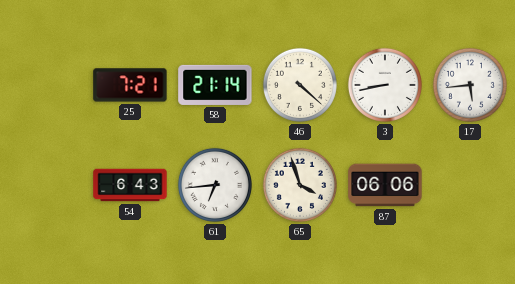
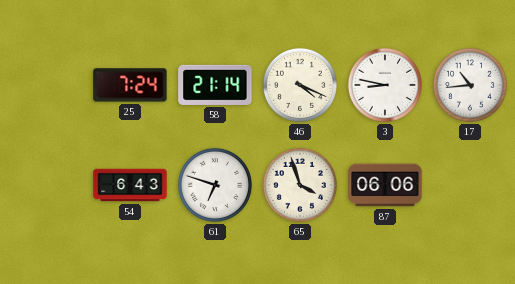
25: 7:21 -> 7:24
46: 4:22 -> 4:19
3: 8:43 -> 8:47
17: 5:44 -> 10:44
61: 6:44 -> 6:48
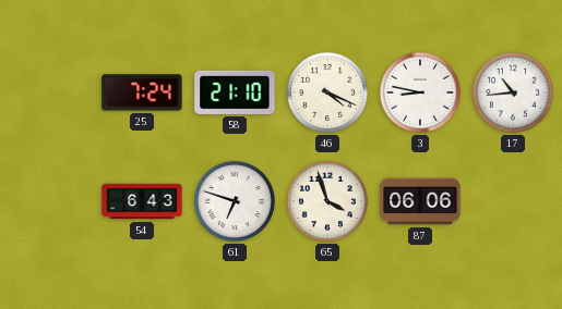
58: 21:14 -> 21:10
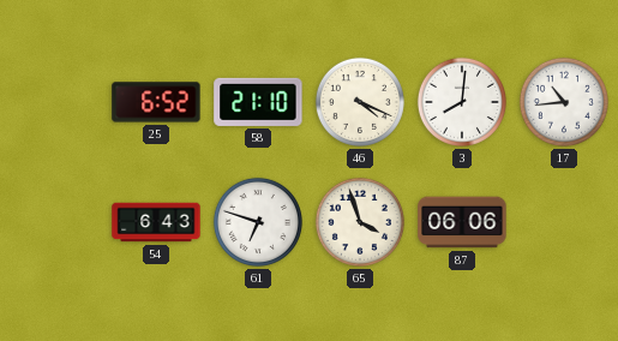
25: 7:24 -> 6:52
3: 8:47 -> 8:01
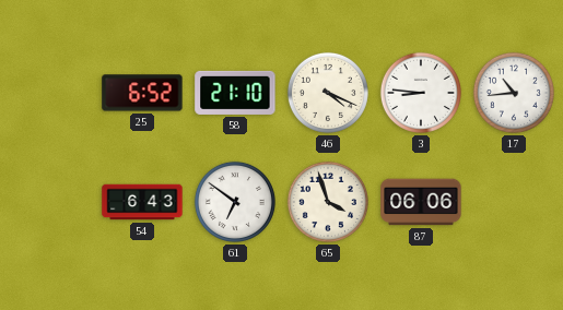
3: 8:01 -> 8:46
61: 6:48 -> 6:51
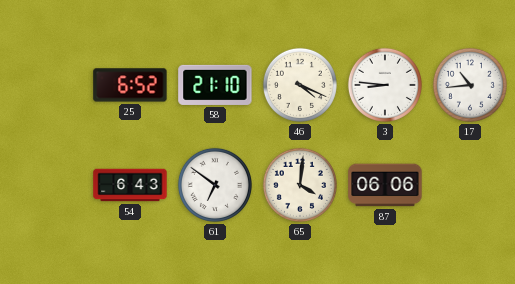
65: 3:57 -> 4:01
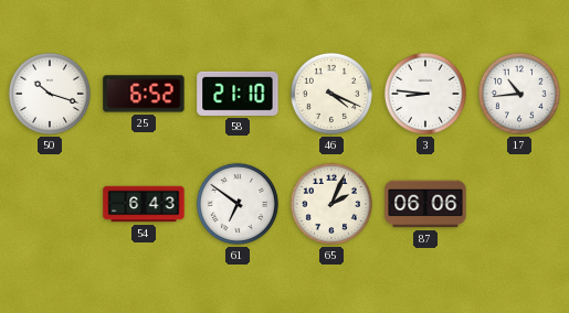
50: none -> 10:18
65: 4:01 -> 2:04
